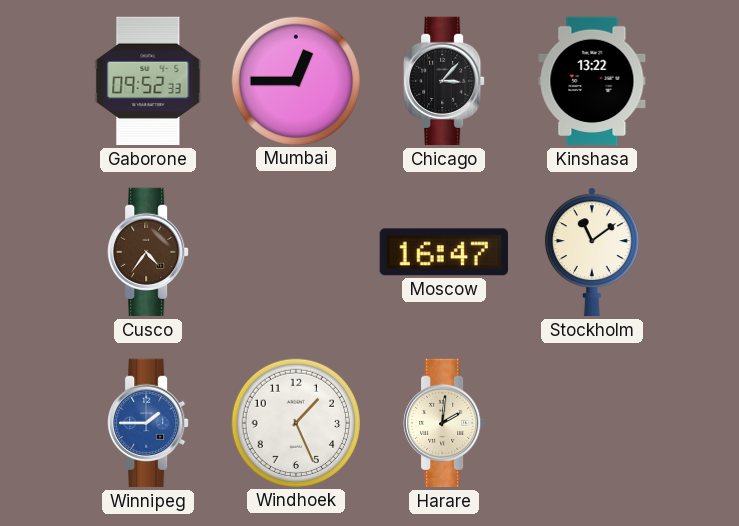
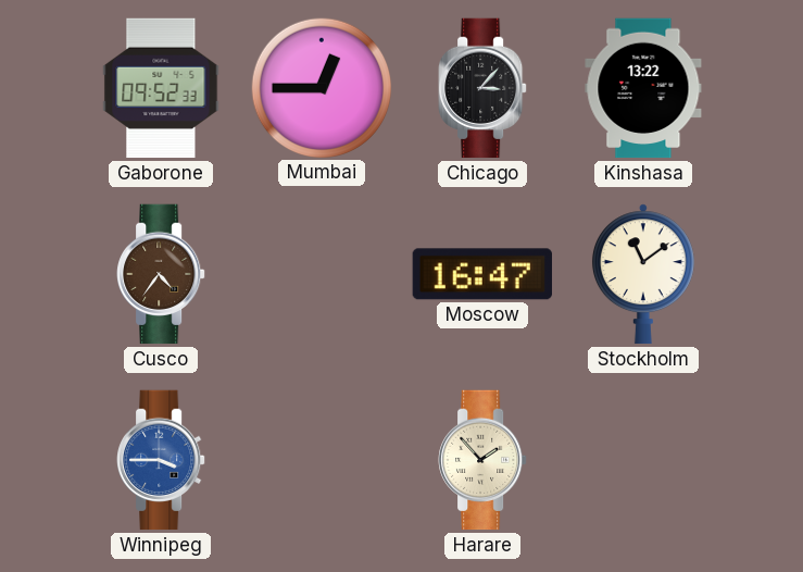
Winnipeg: 1:45 -> 3:45
Windhoek: 1:26 -> none
Harare: 2:01 -> 1:53
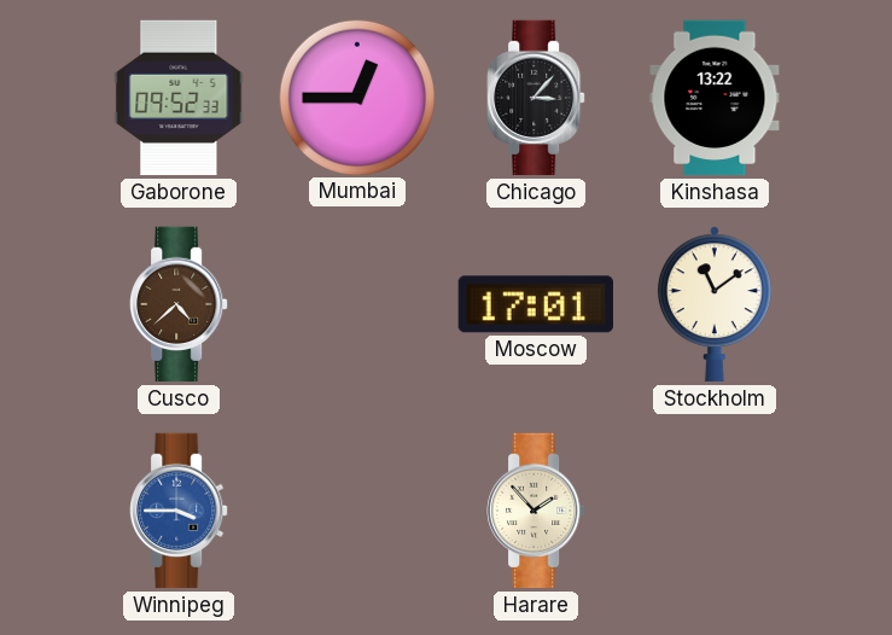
Cusco: 4:36 -> 4:38
Moscow: 16:47 -> 17:01
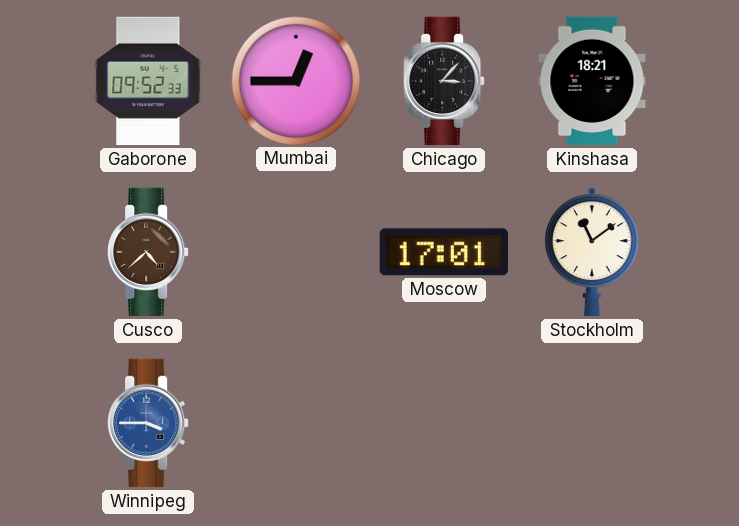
Kinshasa: 13:22 -> 18:21
Harare: 1:53 -> none
